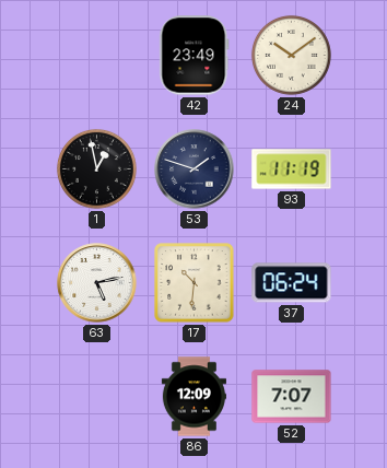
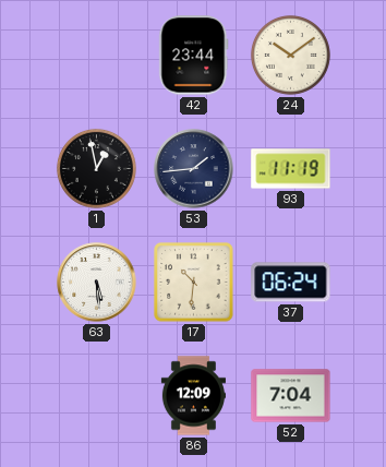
42: 23:49 -> 23:44
53: 1:48 -> 1:44
63: 5:13 -> 5:29
52: 7:07 -> 7:04
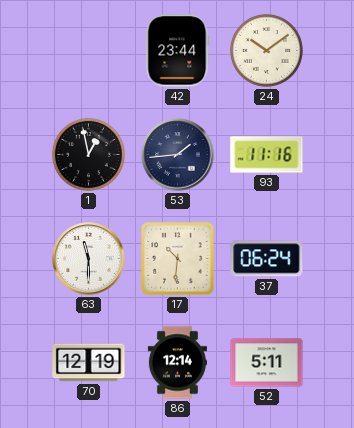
93: 11:19 -> 11:16
63: 5:29 -> 11:30
70: none -> 12:19
86: 12:09 -> 12:14
52: 7:04 -> 5:11
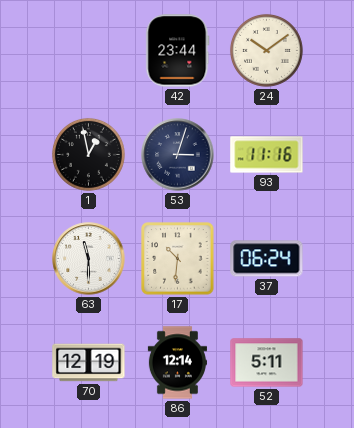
53: 1:44 -> 3:03
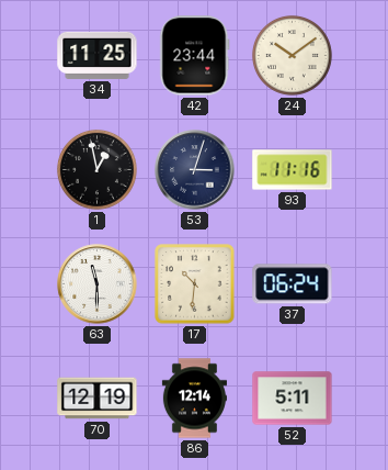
34: none -> 11:25
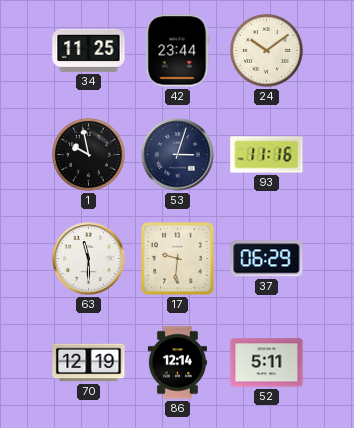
1: 12:58 -> 9:58
17: 10:31 -> 9:31
37: 06:24 -> 06:29
